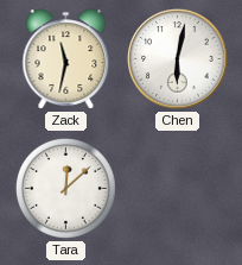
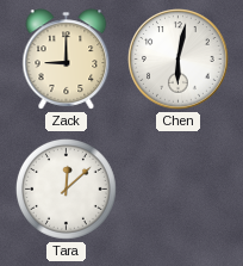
Zack: 11:32 -> 9:00
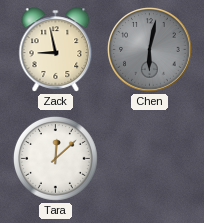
Zack: 9:00 -> 8:58
Chen dial: white -> grey
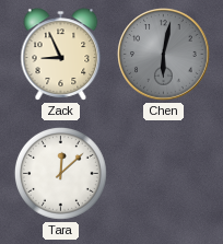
Zack: 8:58 -> 8:56
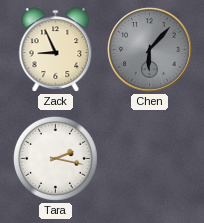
Chen: 6:02 -> 6:07
Tara: 12:08 -> 2:17
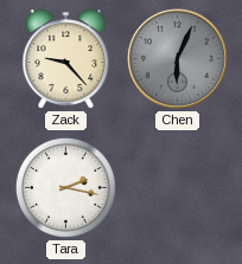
Zack: 8:56 -> 9:23
Chen: 6:07 -> 6:04
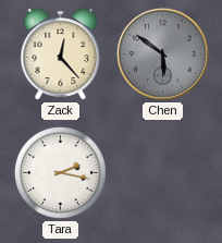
Zack: 9:23 -> 12:23
Chen: 6:04 -> 5:51
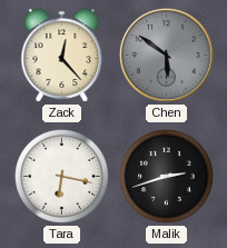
Tara: 2:17 -> 6:17
Malik: none -> 2:42
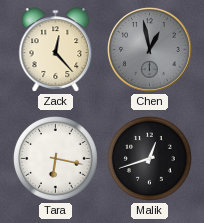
Chen: 5:51 -> 12:58
Malik: 2:42 -> 12:42
